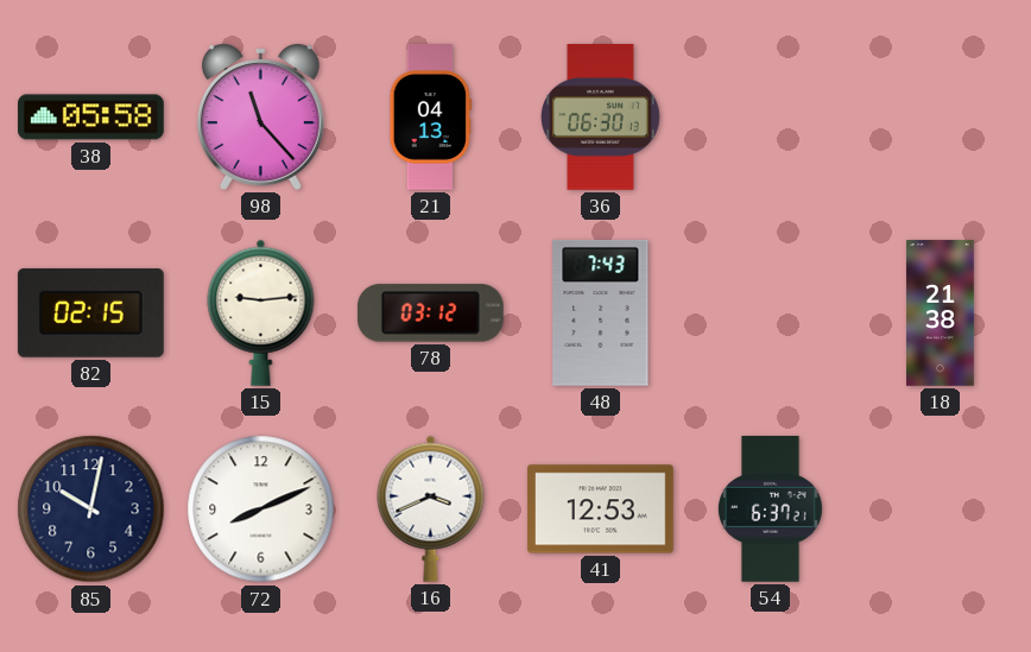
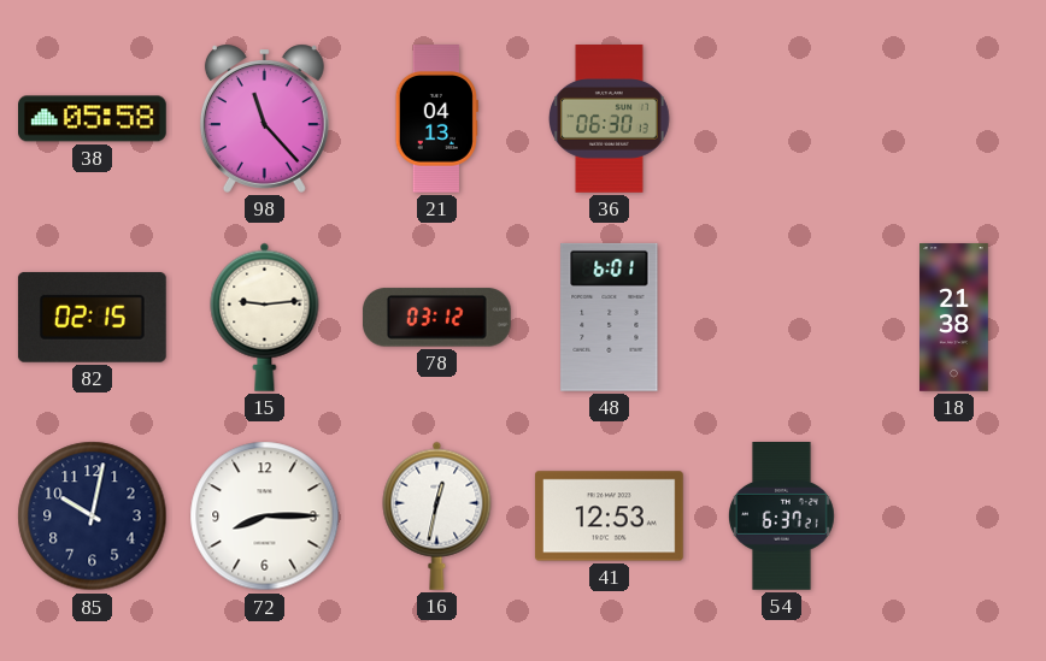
48: 7:43 -> 6:01
72: 8:11 -> 8:15
16: 3:41 -> 12:32
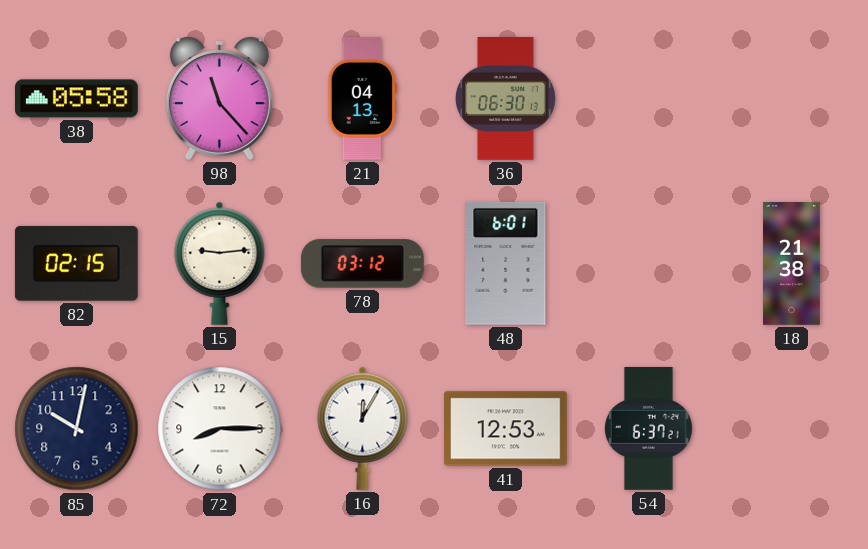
16: 12:32 -> 12:05
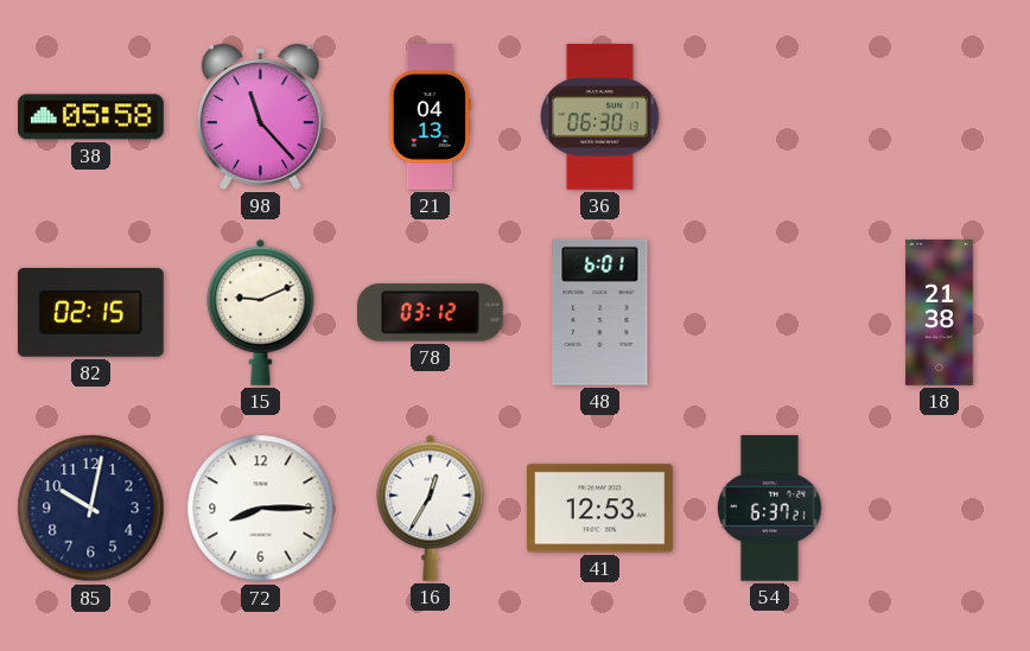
15: 9:14 -> 9:11
16: 12:05 -> 12:35
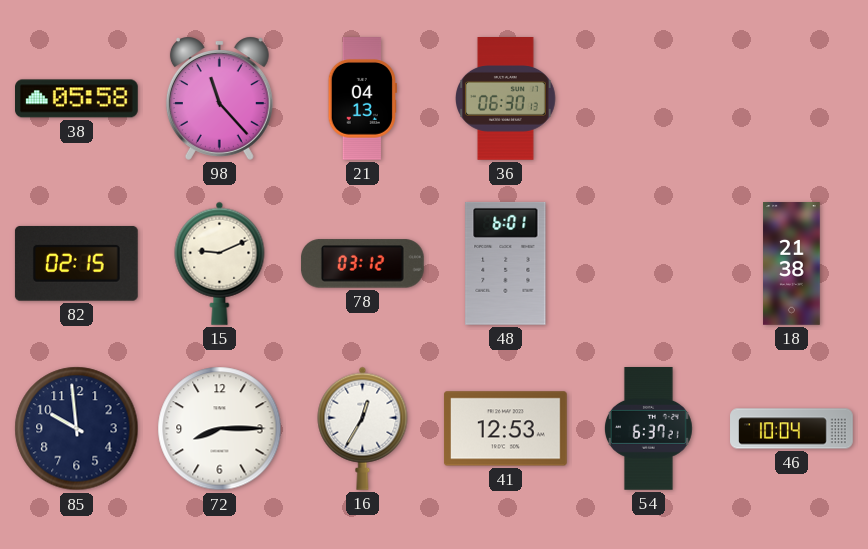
85: 10:02 -> 9:59
46: none -> 10:04
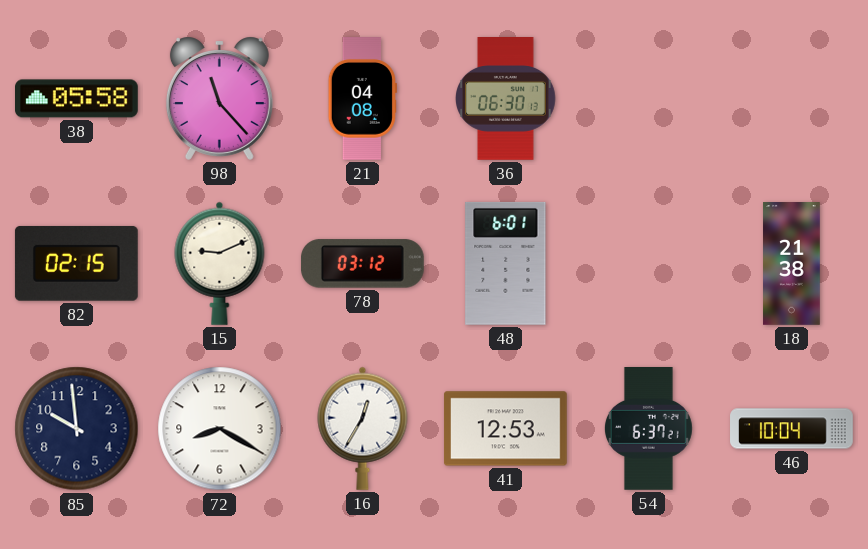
21: 04:13 -> 04:08
72: 8:15 -> 8:20
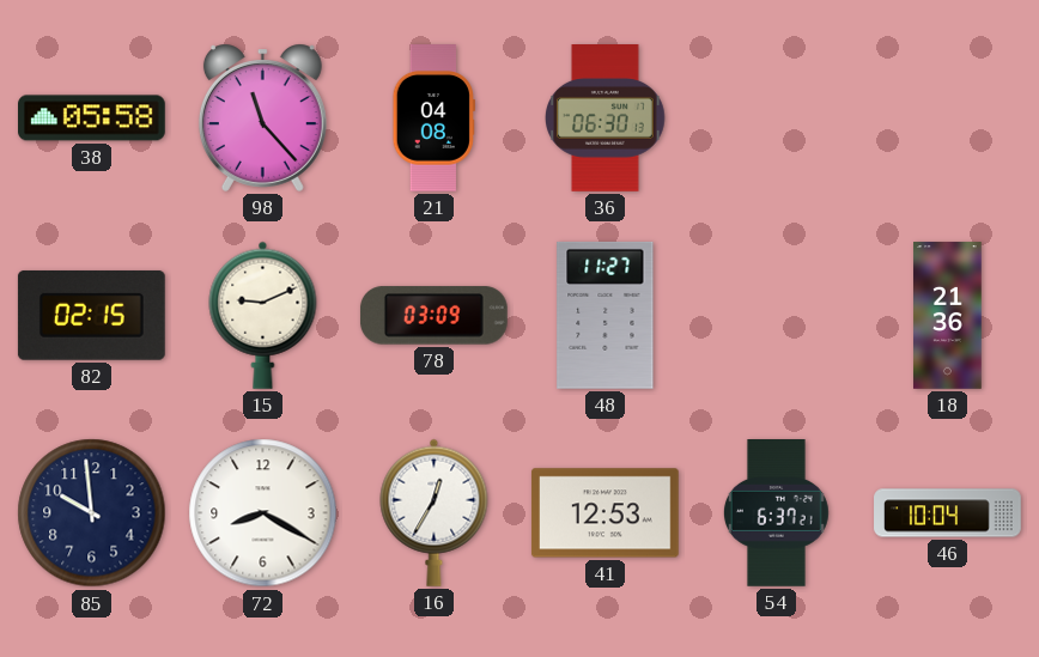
78: 03:12 -> 03:09
48: 6:01 -> 11:27
18: 21:38 -> 21:36
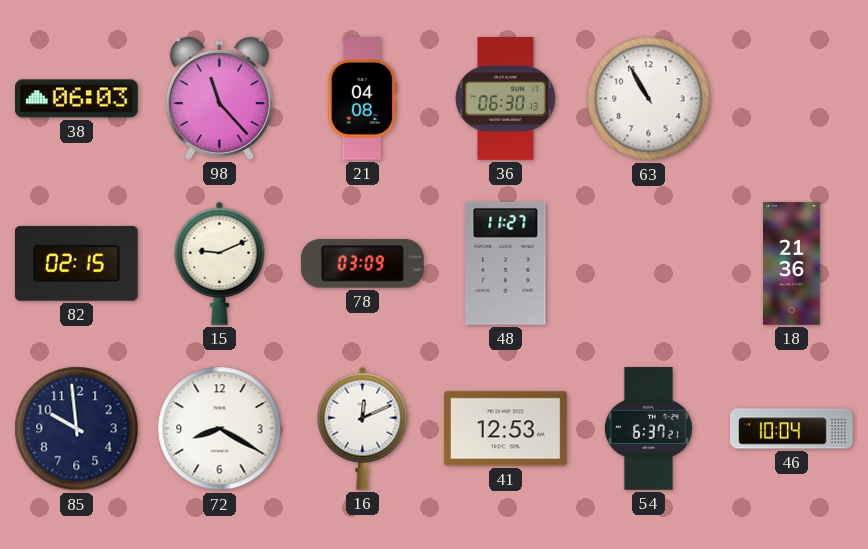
38: 05:58 -> 06:03
63: none -> 10:55
16: 12:35 -> 12:11
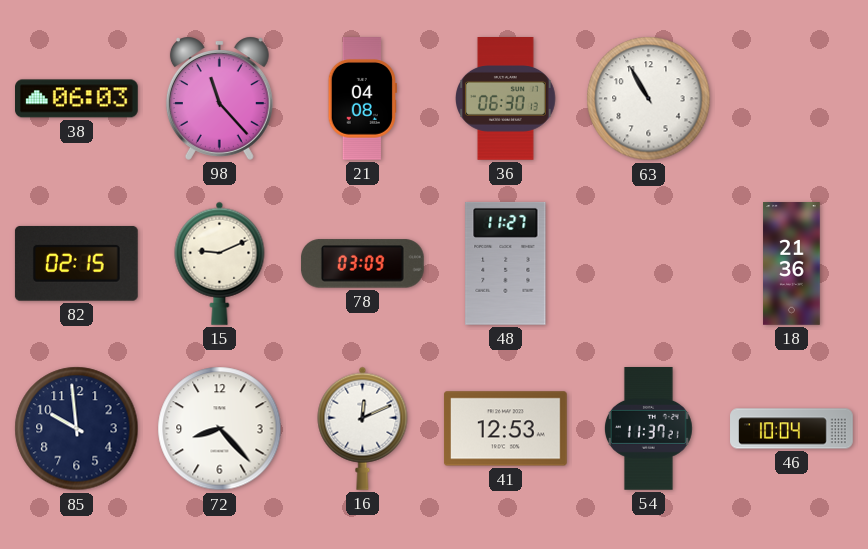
72: 8:20 -> 8:23
54: 6:37 -> 11:37
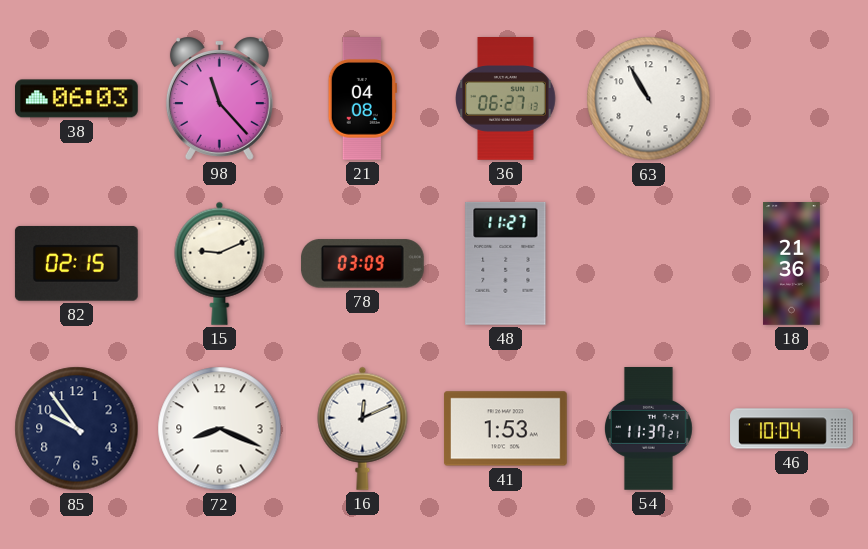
36: 06:30 -> 06:27
85: 9:59 -> 9:54
72: 8:23 -> 8:19
41: 12:53 -> 1:53
